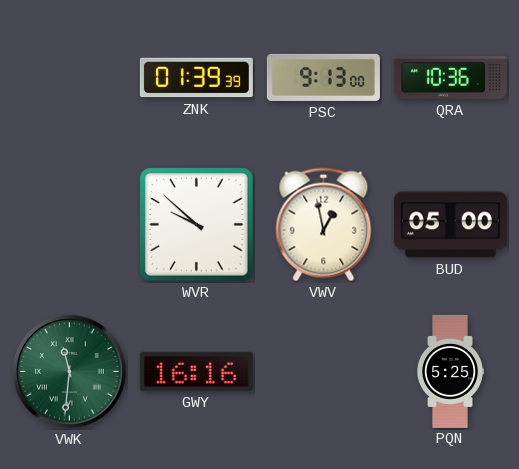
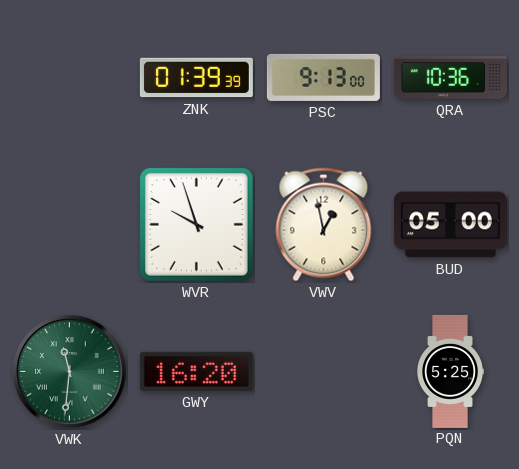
WVR: 9:52 -> 9:57
GWY: 16:16 -> 16:20
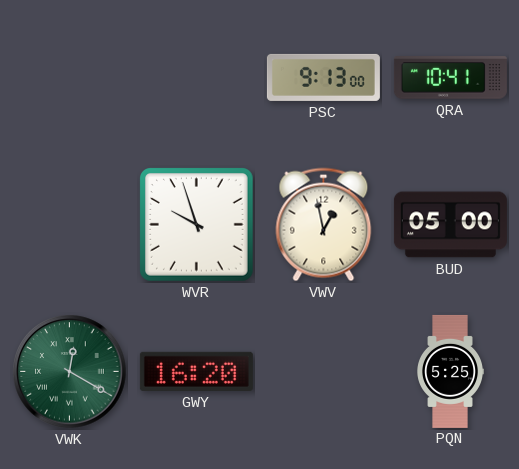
ZNK: 01:39 -> none
QRA: 10:36 -> 10:41
VWK: 11:31 -> 12:20
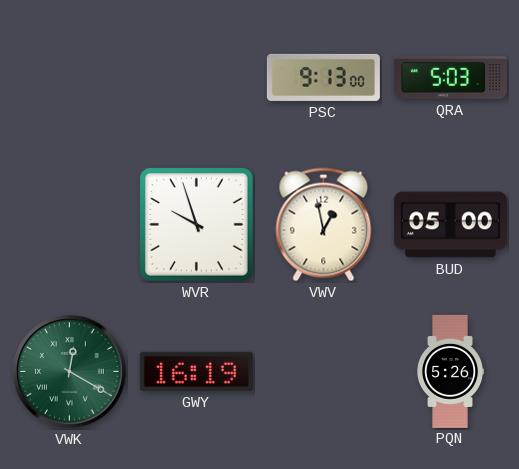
QRA: 10:41 -> 5:03
GWY: 16:20 -> 16:19
PQN: 5:25 -> 5:26
